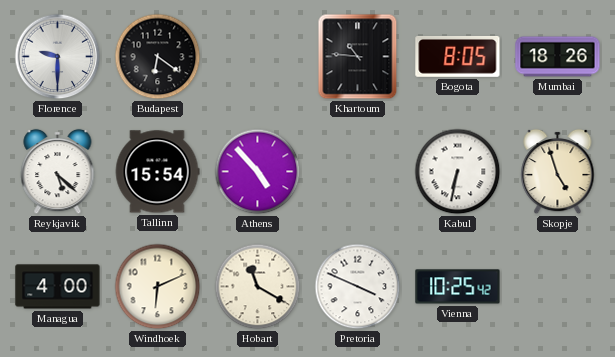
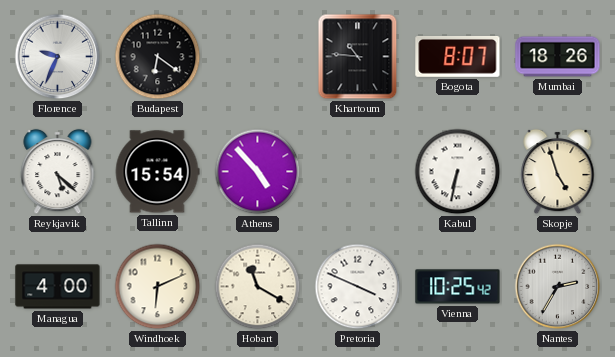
Florence: 9:30 -> 9:34
Bogota: 8:05 -> 8:07
Nantes: none -> 2:35
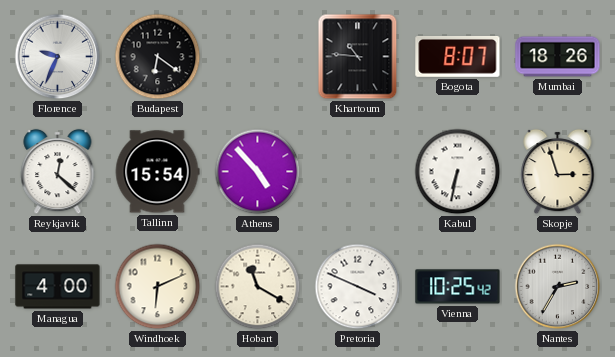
Reykjavik: 5:22 -> 12:22
Skopje: 4:57 -> 2:57
